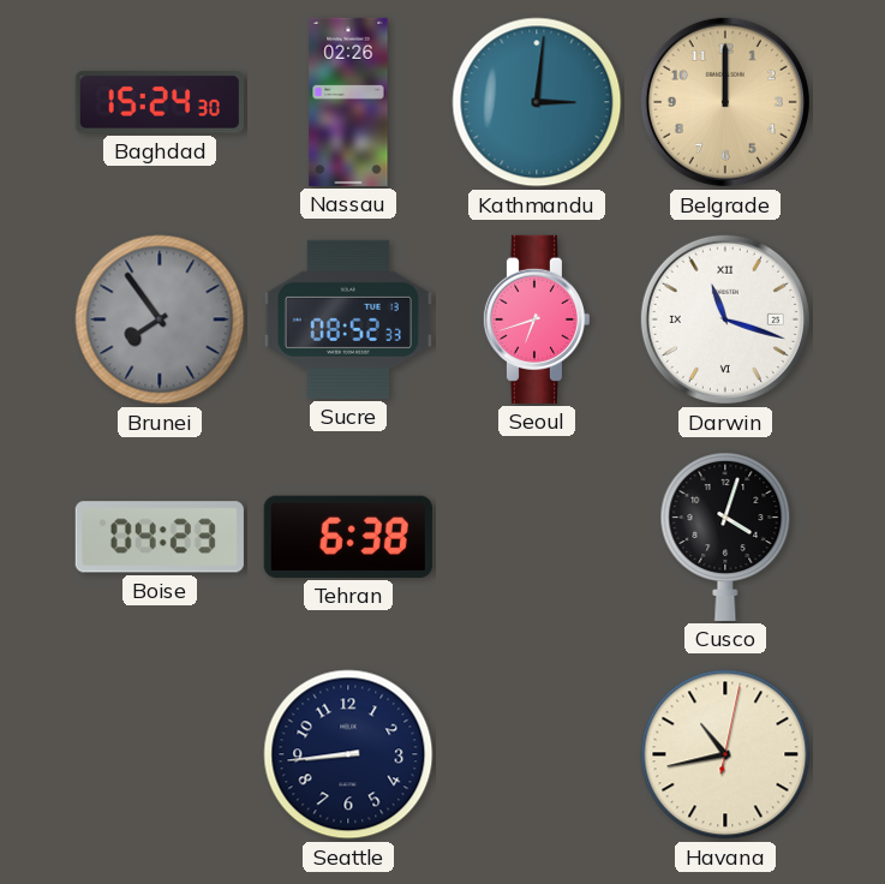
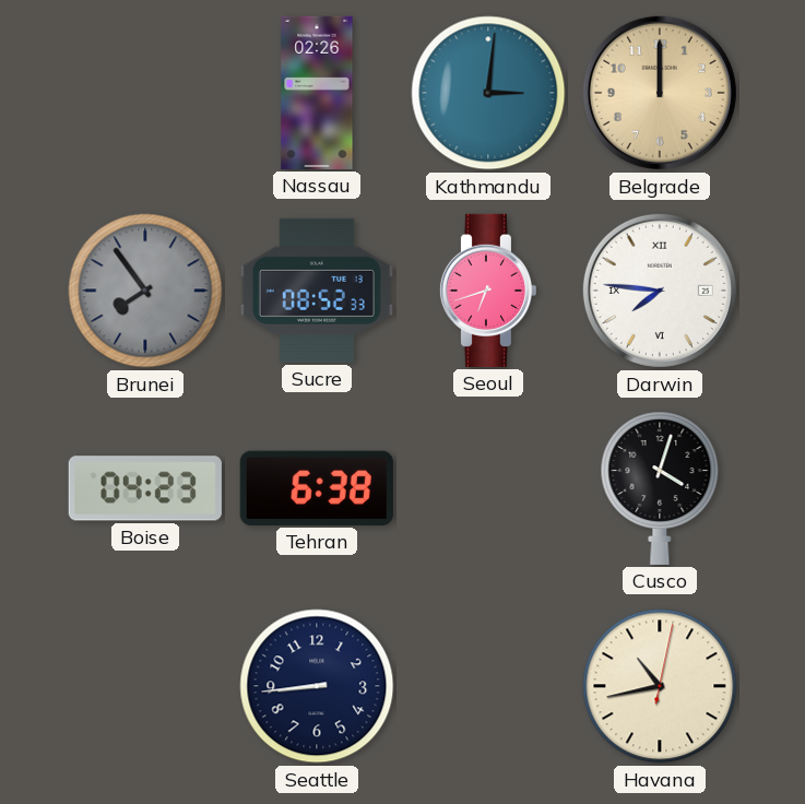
Baghdad: 15:24 -> none
Darwin: 11:18 -> 7:46
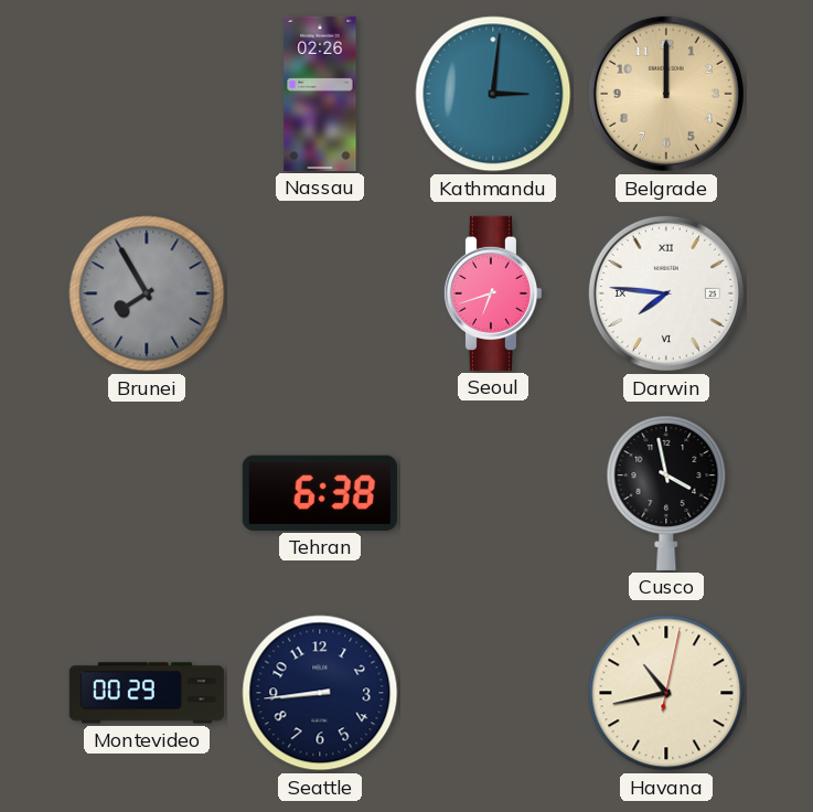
Brunei: 7:54 -> 7:55
Sucre: 08:52 -> none
Boise: 04:23 -> none
Cusco: 4:03 -> 3:58
Montevideo: none -> 00:29
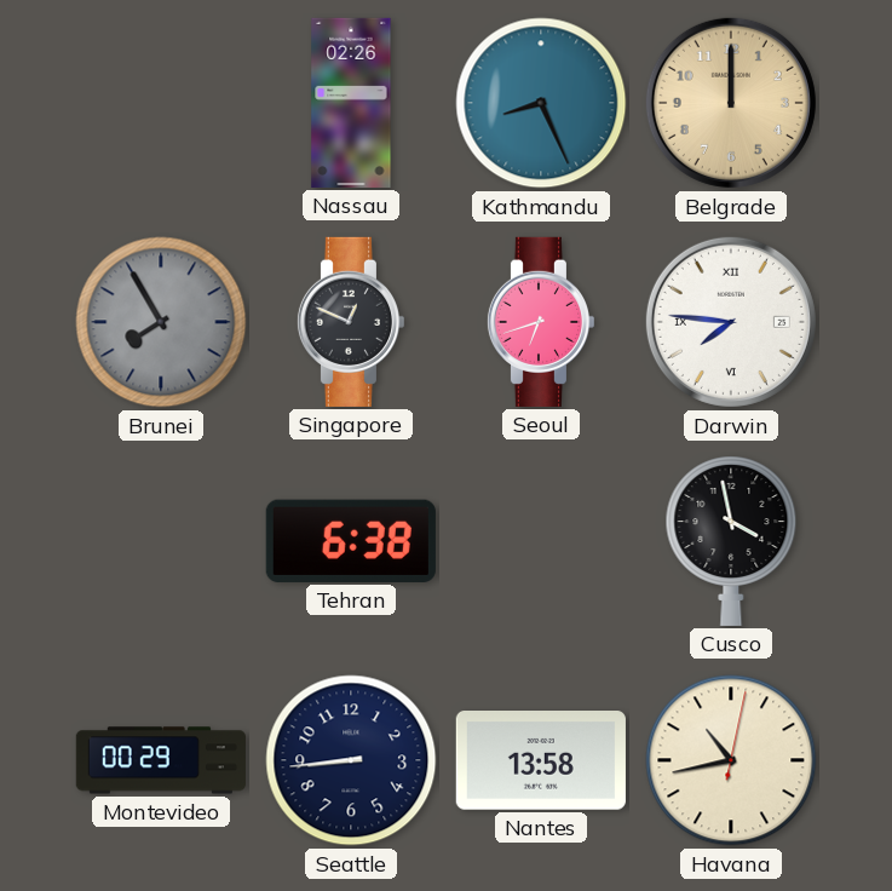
Kathmandu: 3:01 -> 8:26
Singapore: none -> 12:49
Nantes: none -> 13:58
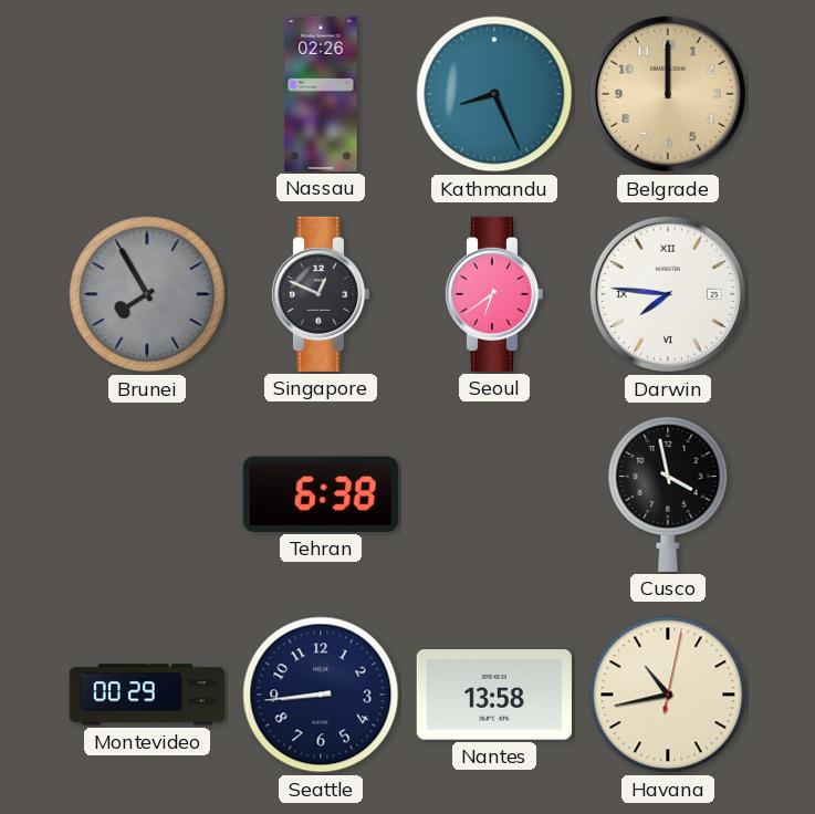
Seoul: 6:42 -> 6:39
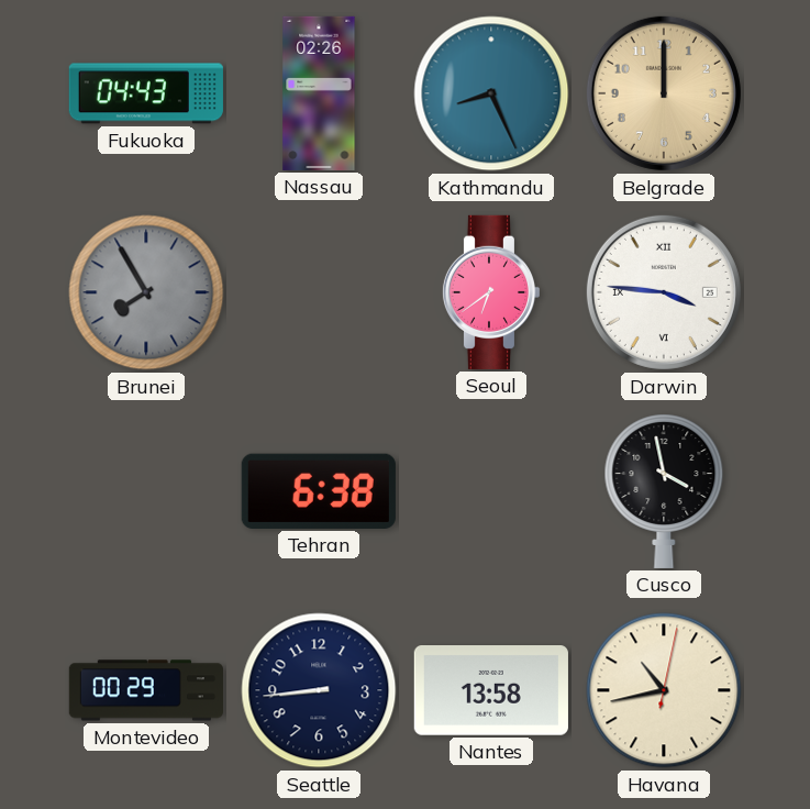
Fukuoka: none -> 04:43
Singapore: 12:49 -> none
Darwin: 7:46 -> 3:46
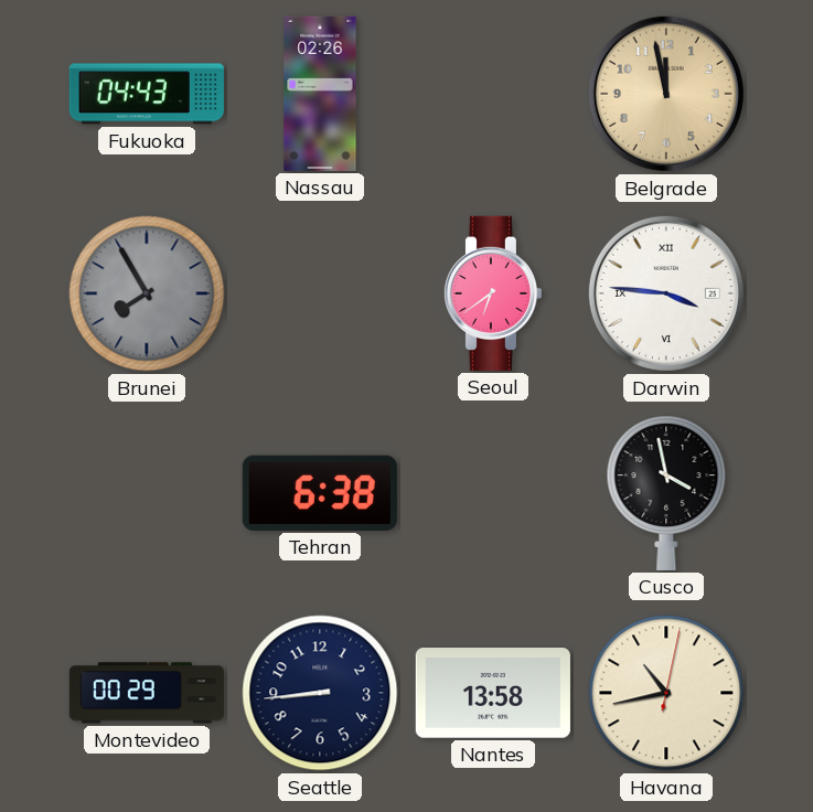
Kathmandu: 8:26 -> none
Belgrade: 12:00 -> 11:58
